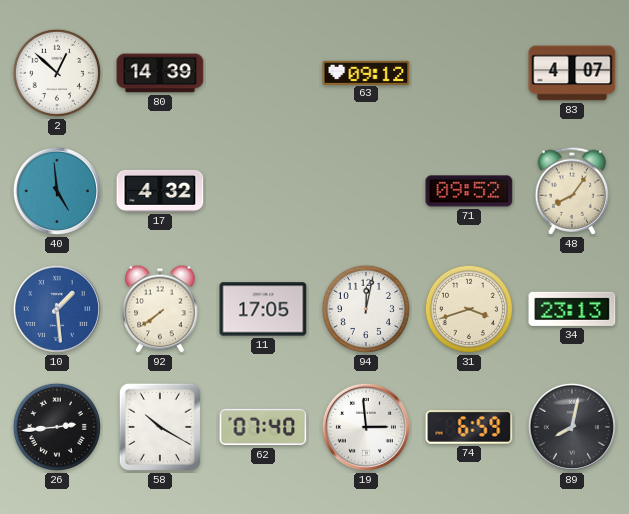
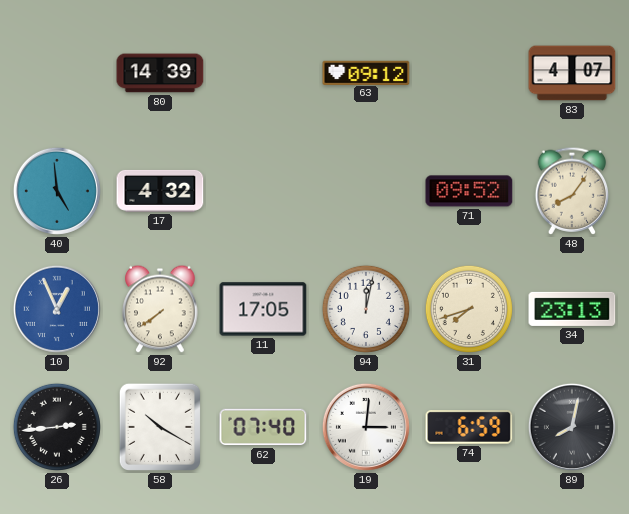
2: 12:52 -> none
10: 1:29 -> 12:56
31: 3:42 -> 7:42
19: 2:59 -> 3:01
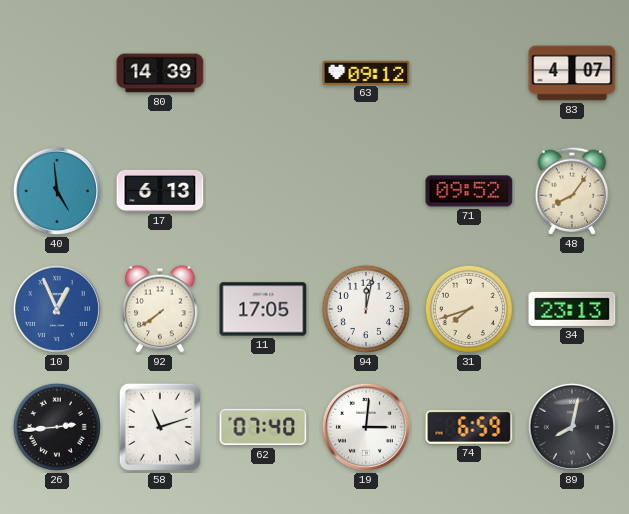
17: 4:32 -> 6:13
58: 10:20 -> 11:12
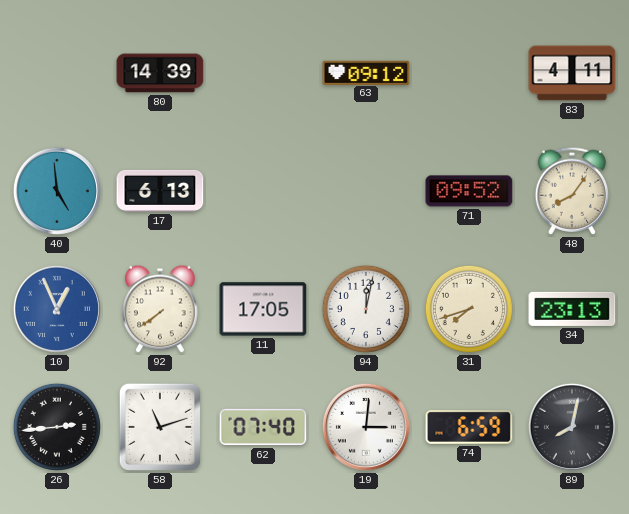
83: 4:07 -> 4:11
